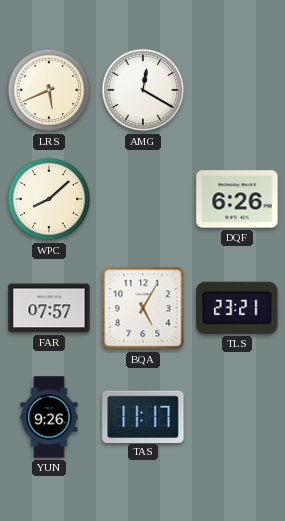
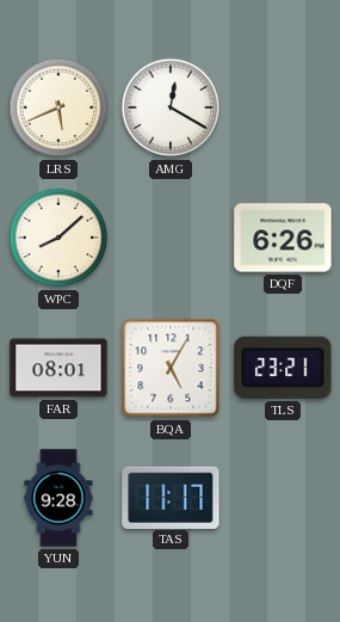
FAR: 07:57 -> 08:01
YUN: 9:26 -> 9:28
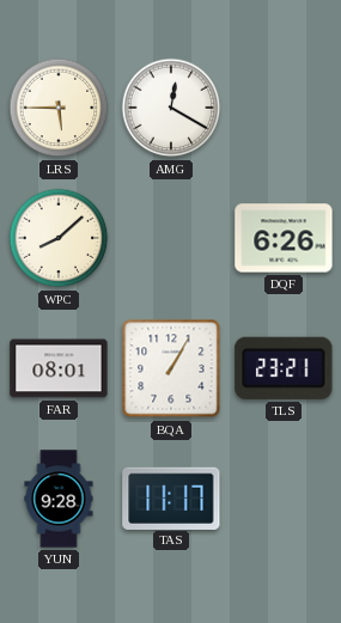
LRS: 5:41 -> 5:45
BQA: 5:05 -> 1:05
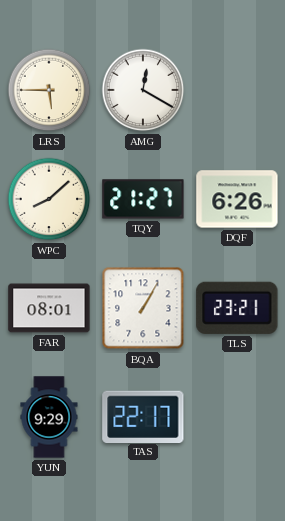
TQY: none -> 21:27
YUN: 9:28 -> 9:29
TAS: 11:17 -> 22:17
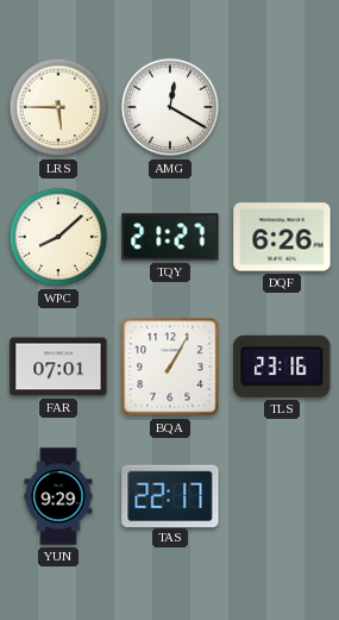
FAR: 08:01 -> 07:01
TLS: 23:21 -> 23:16
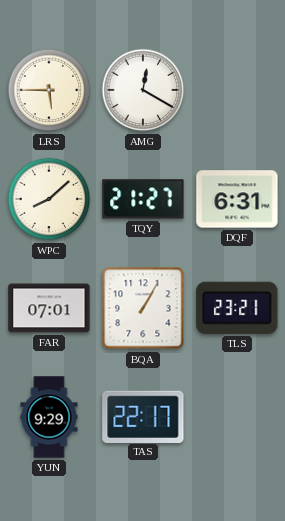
DQF: 6:26 -> 6:31
TLS: 23:16 -> 23:21
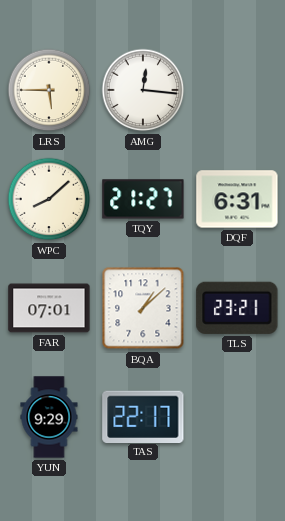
AMG: 12:20 -> 12:16
BQA: 1:05 -> 1:08
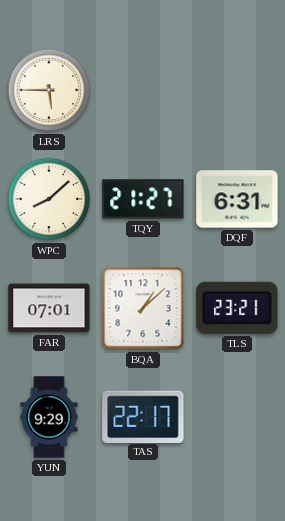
AMG: 12:16 -> none
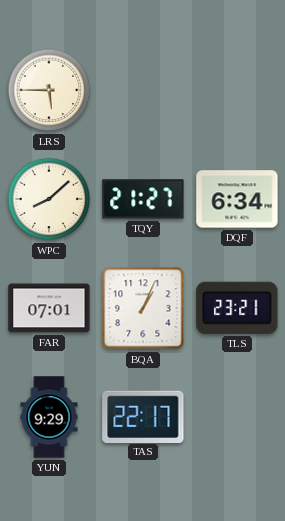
DQF: 6:31 -> 6:34
BQA: 1:08 -> 1:04
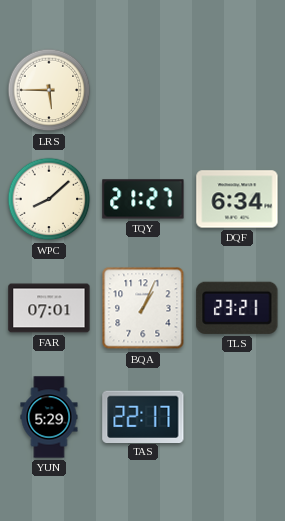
YUN: 9:29 -> 5:29
